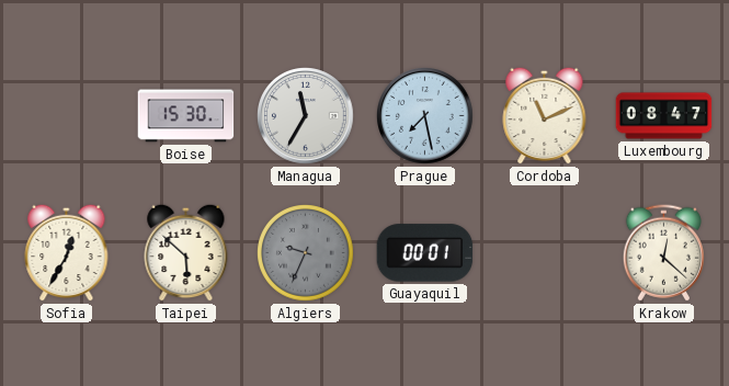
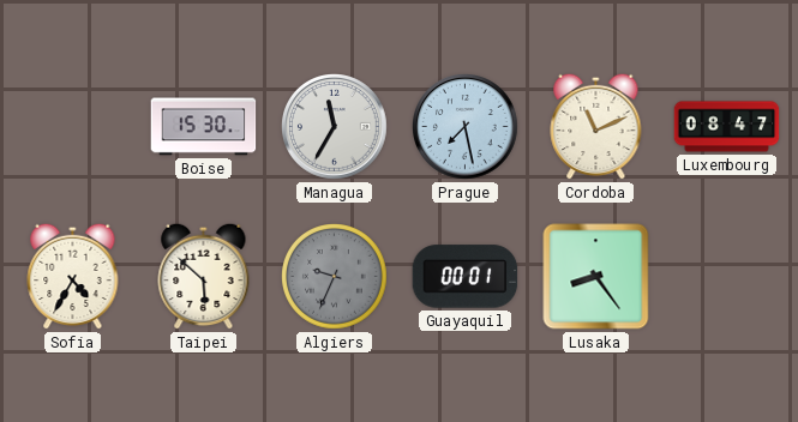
Sofia: 12:35 -> 4:35
Lusaka: none -> 8:24
Krakow: 12:22 -> none
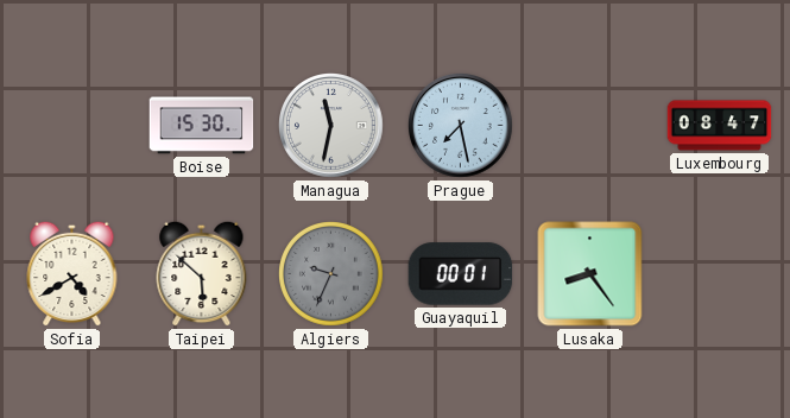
Managua: 11:35 -> 11:32
Cordoba: 11:11 -> none
Sofia: 4:35 -> 4:40
